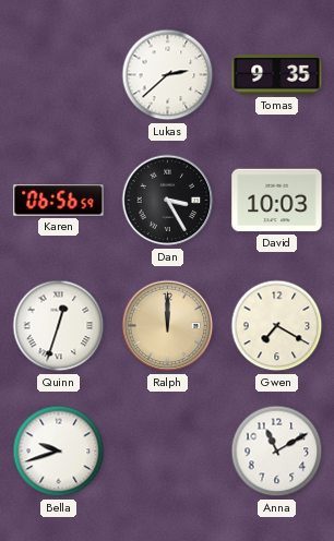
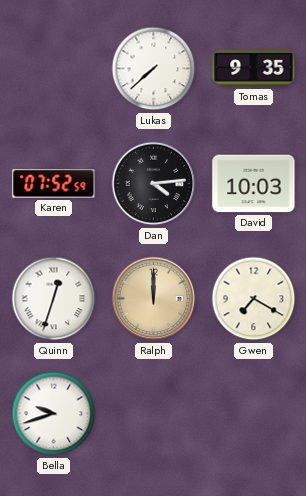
Lukas: 2:38 -> 7:38
Karen: 06:56 -> 07:52
Dan: 3:25 -> 4:14
Anna: 11:10 -> none
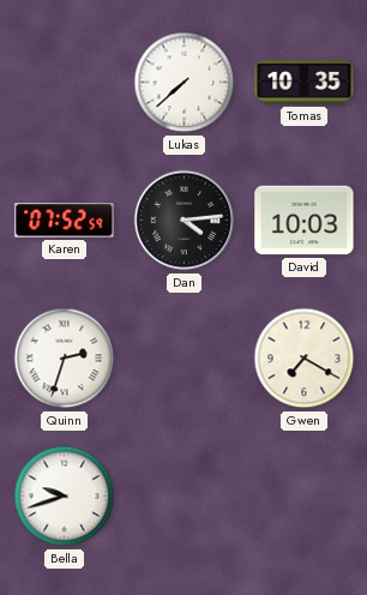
Tomas: 9:35 -> 10:35
Quinn: 12:33 -> 2:33
Ralph: 12:00 -> none
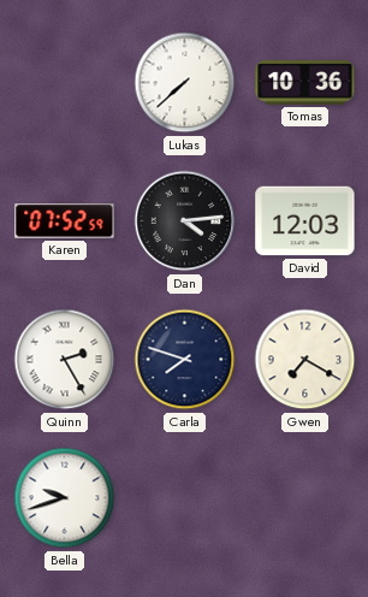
Tomas: 10:35 -> 10:36
David: 10:03 -> 12:03
Quinn: 2:33 -> 2:25
Carla: none -> 7:48
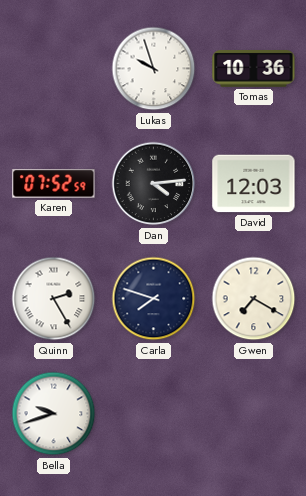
Lukas: 7:38 -> 9:57
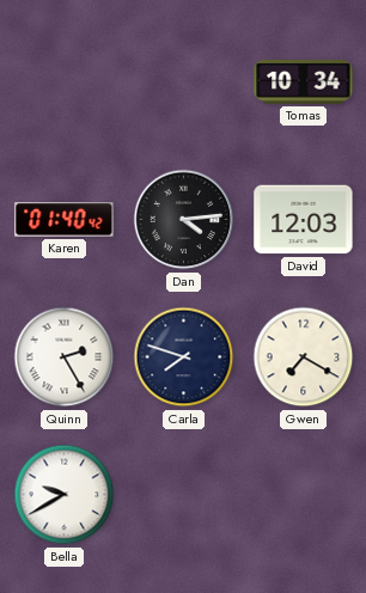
Lukas: 9:57 -> none
Tomas: 10:36 -> 10:34
Karen: 07:52 -> 01:40
Bella: 9:42 -> 9:40
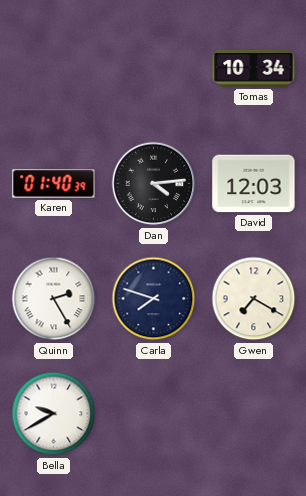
Karen: 01:40:42 -> 01:40:39
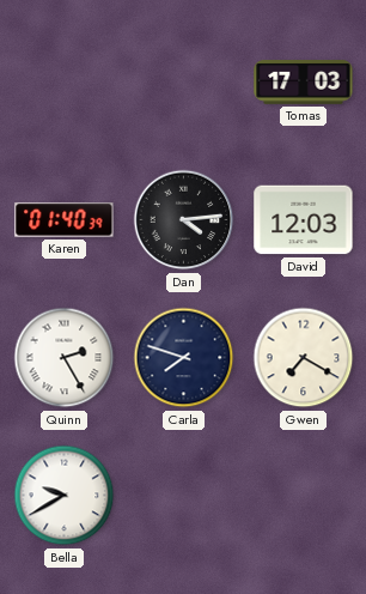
Tomas: 10:34 -> 17:03
